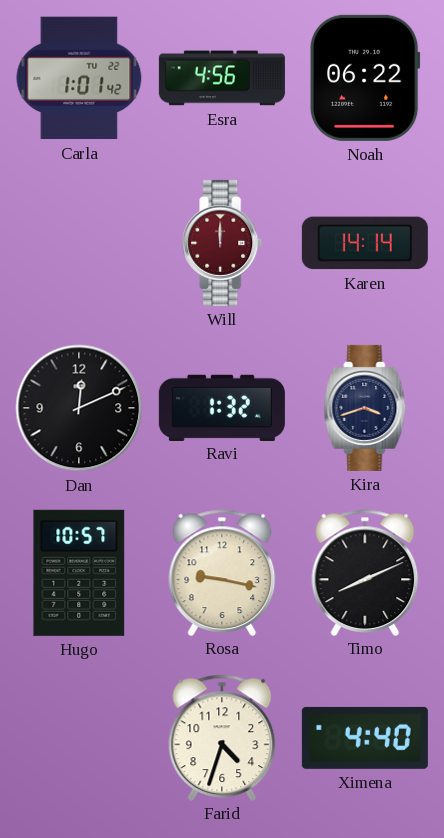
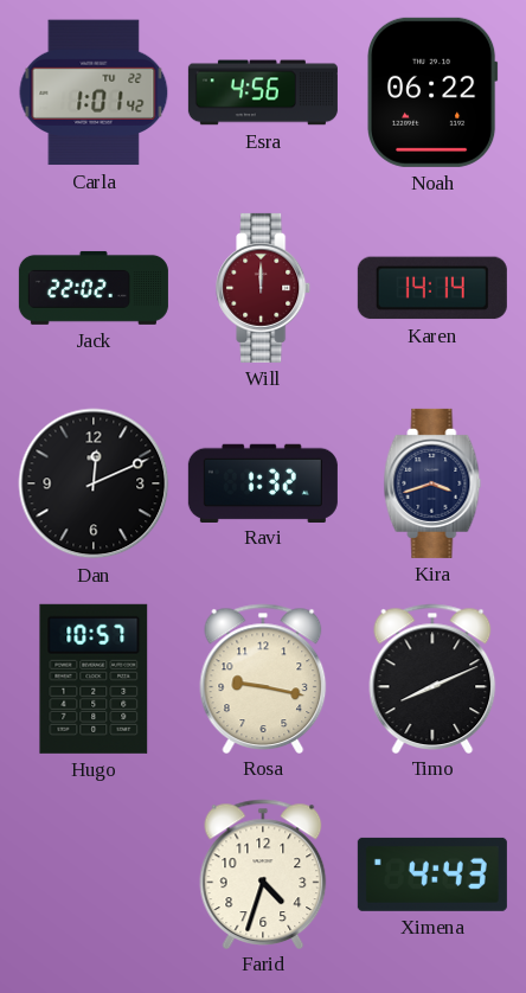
Jack: none -> 22:02
Ximena: 4:40 -> 4:43
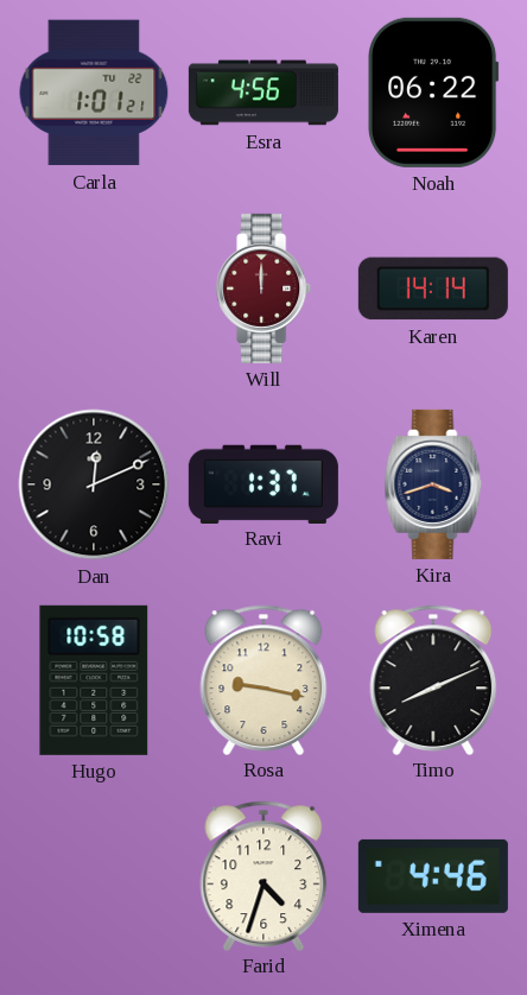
Carla: 1:01:42 -> 1:01:21
Jack: 22:02 -> none
Ravi: 1:32 -> 1:37
Hugo: 10:57 -> 10:58
Ximena: 4:43 -> 4:46
